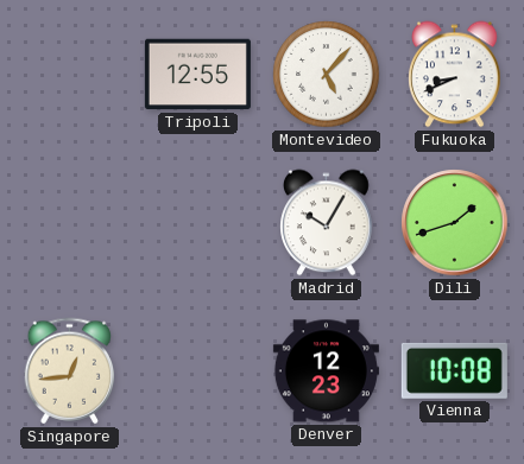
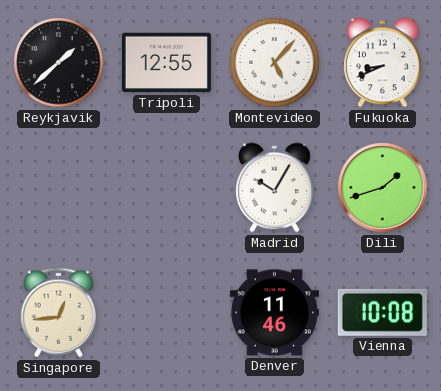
Reykjavik: none -> 1:38
Denver: 12:23 -> 11:46
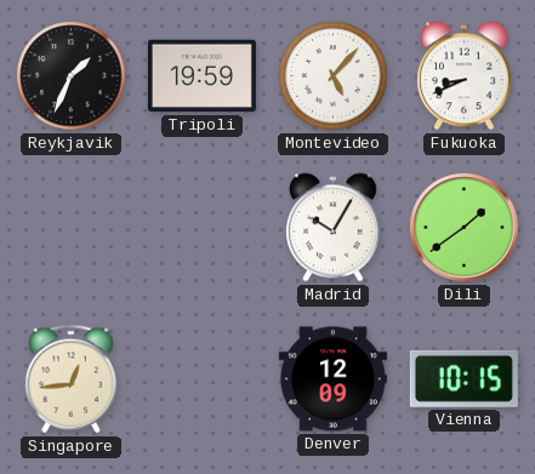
Reykjavik: 1:38 -> 1:34
Tripoli: 12:55 -> 19:59
Dili: 1:42 -> 1:39
Denver: 11:46 -> 12:09
Vienna: 10:08 -> 10:15
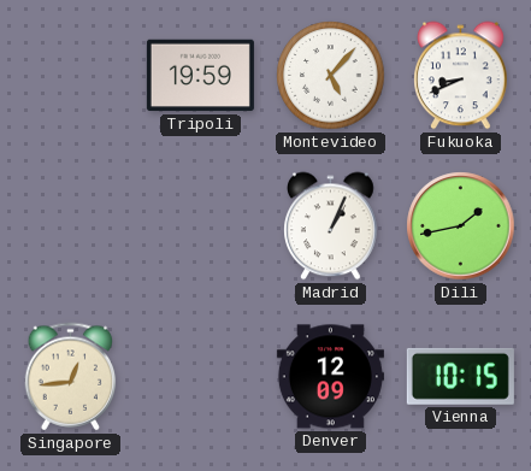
Reykjavik: 1:34 -> none
Madrid: 10:05 -> 1:04
Dili: 1:39 -> 1:43
